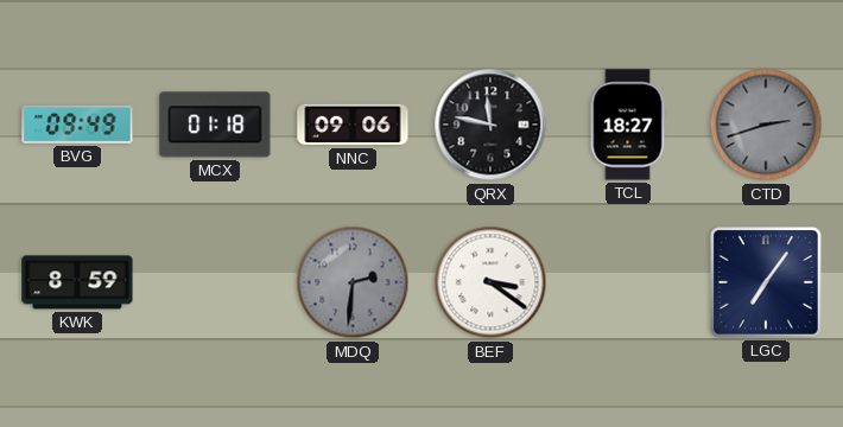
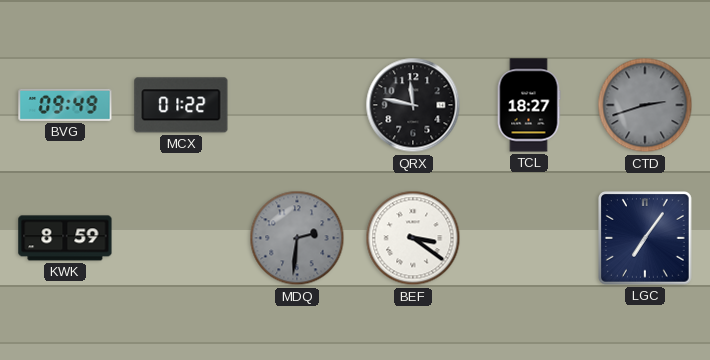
MCX: 01:18 -> 01:22
NNC: 09:06 -> none
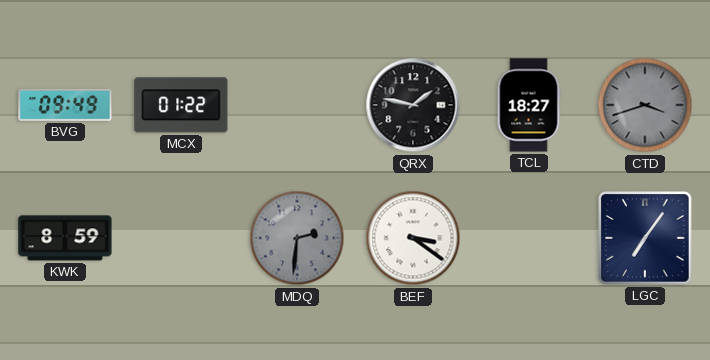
QRX: 11:47 -> 1:47
CTD: 2:42 -> 3:42
